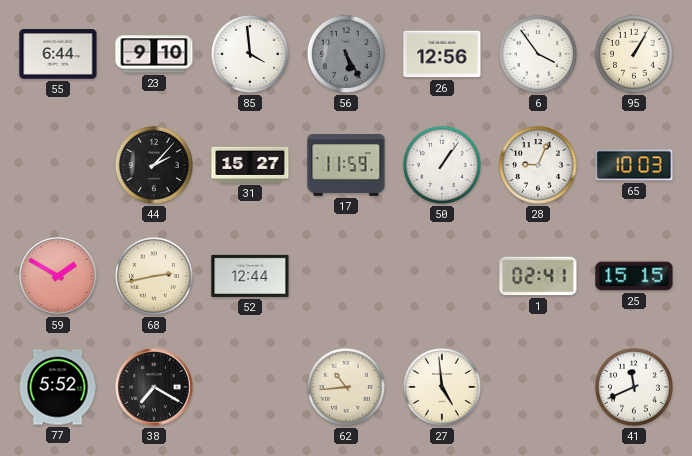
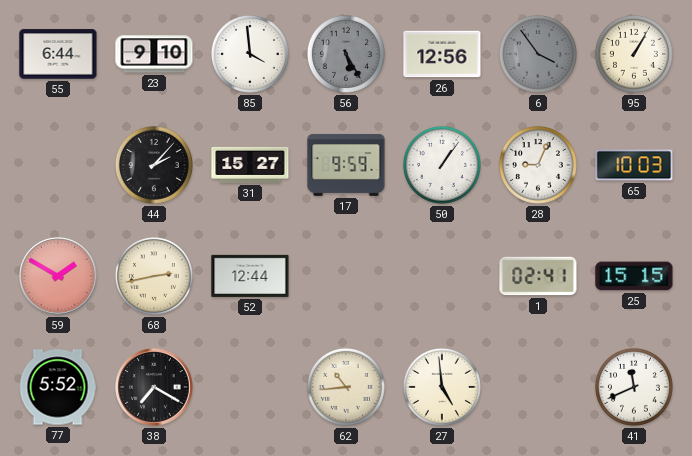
6 dial: white -> grey
17: 11:59 -> 9:59
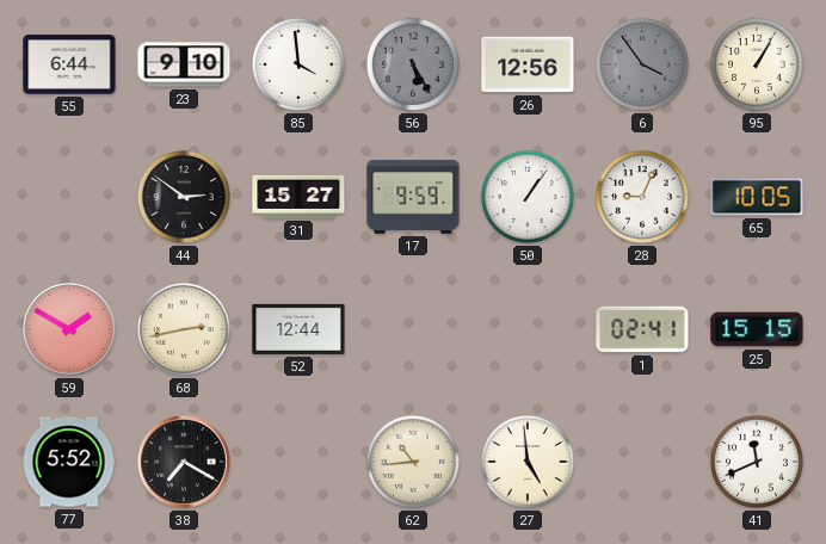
44: 2:07 -> 2:51
65: 10:03 -> 10:05
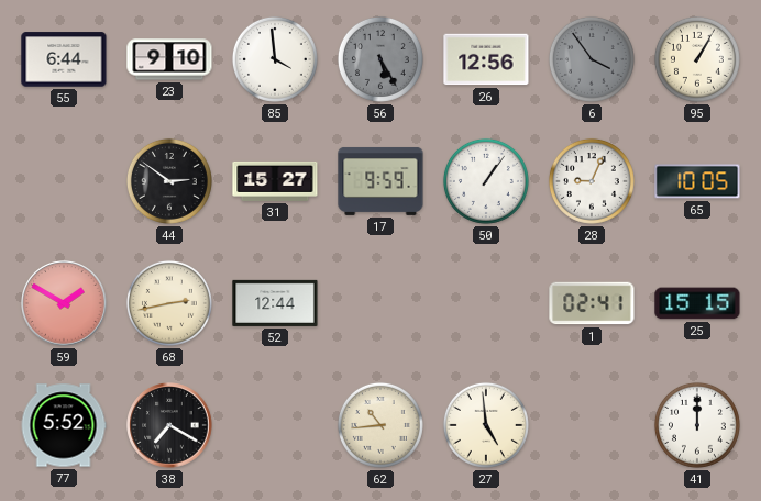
41: 11:41 -> 12:00
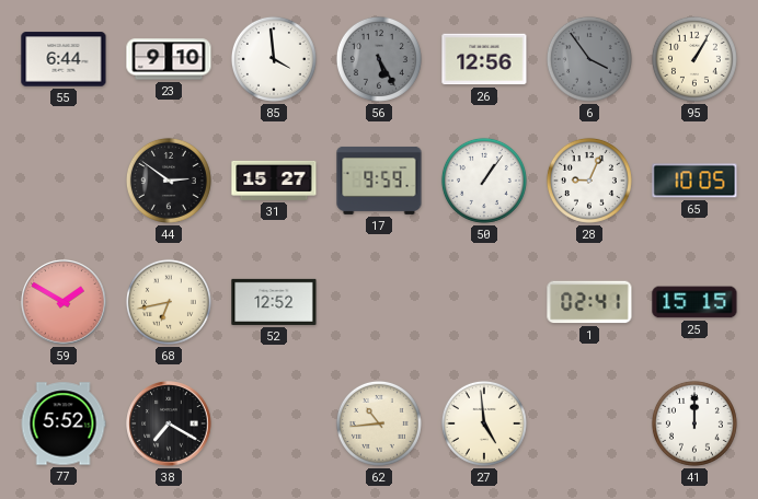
68: 2:43 -> 6:43
52: 12:44 -> 12:52
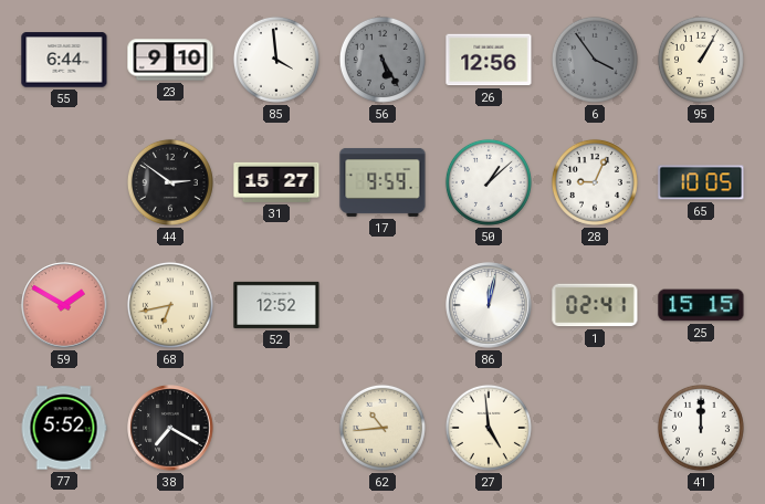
50: 1:06 -> 1:08
86: none -> 12:02
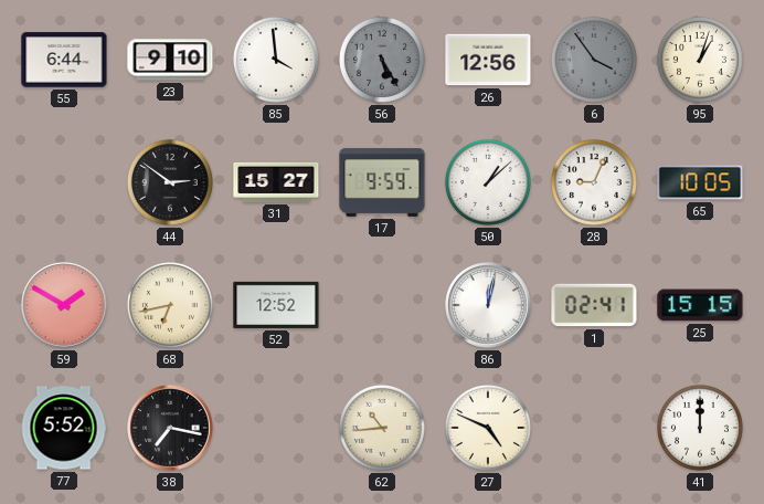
95: 1:05 -> 1:03
38: 7:20 -> 7:17
27: 4:59 -> 4:49
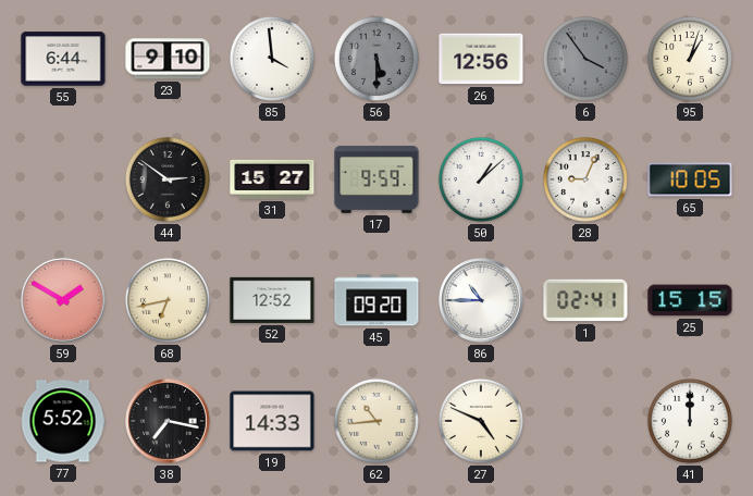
56: 5:25 -> 5:30
45: none -> 09:20
86: 12:02 -> 10:45
19: none -> 14:33
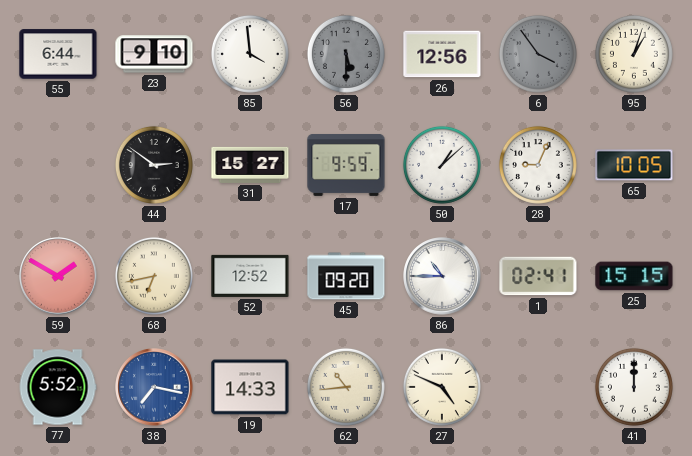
38 dial: black -> blue
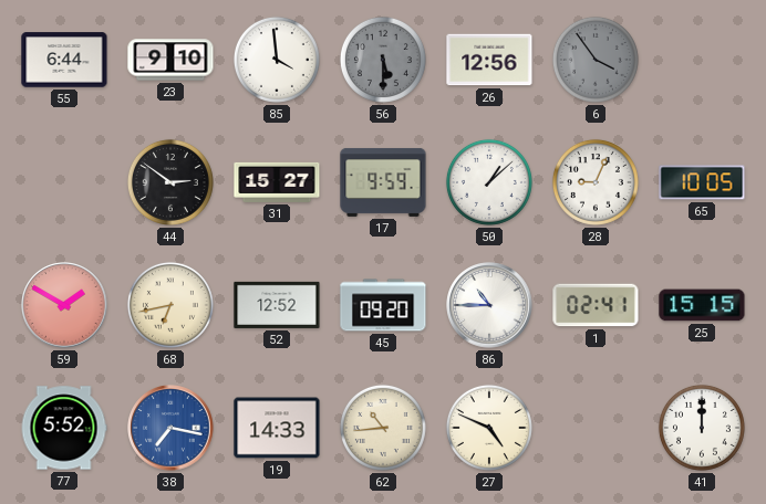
95: 1:03 -> none
